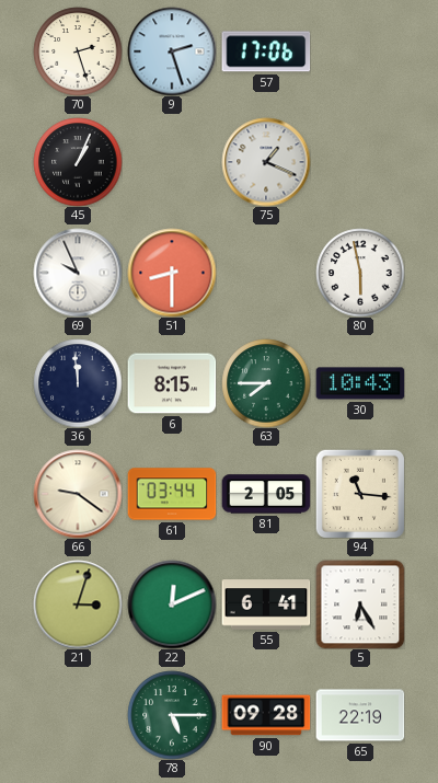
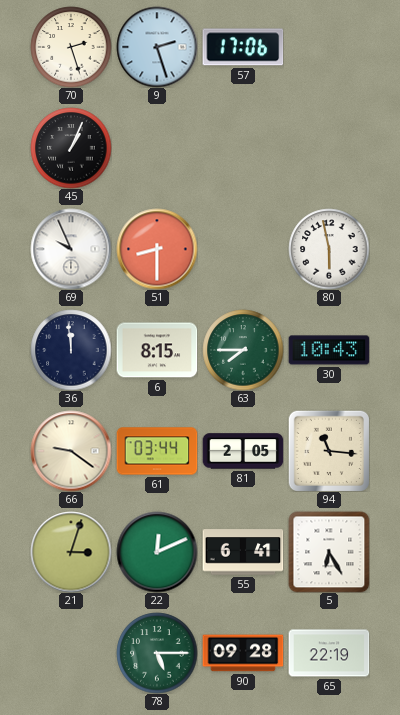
75: 1:19 -> none
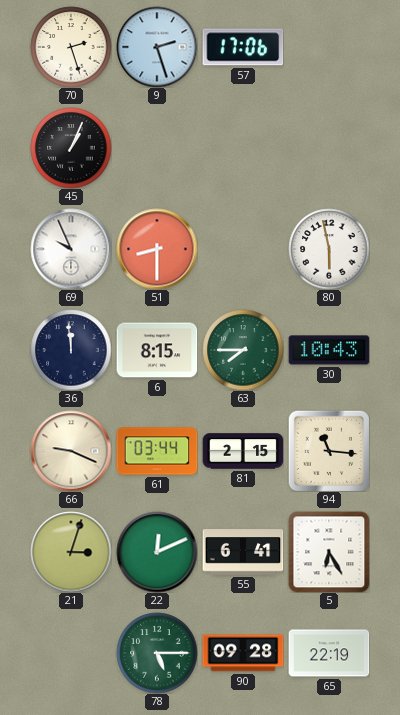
66: 9:21 -> 9:19
81: 2:05 -> 2:15
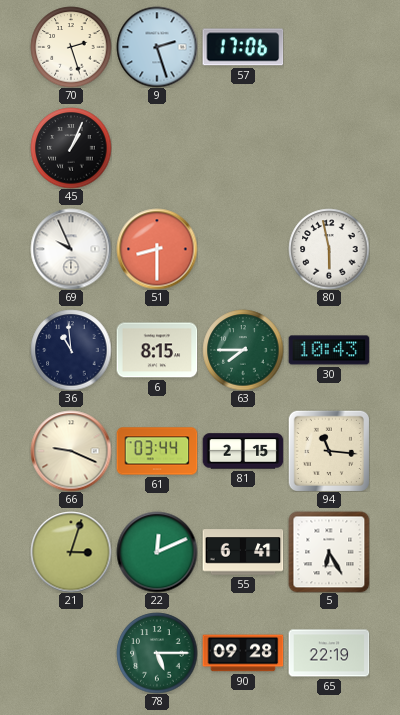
36: 11:59 -> 10:59
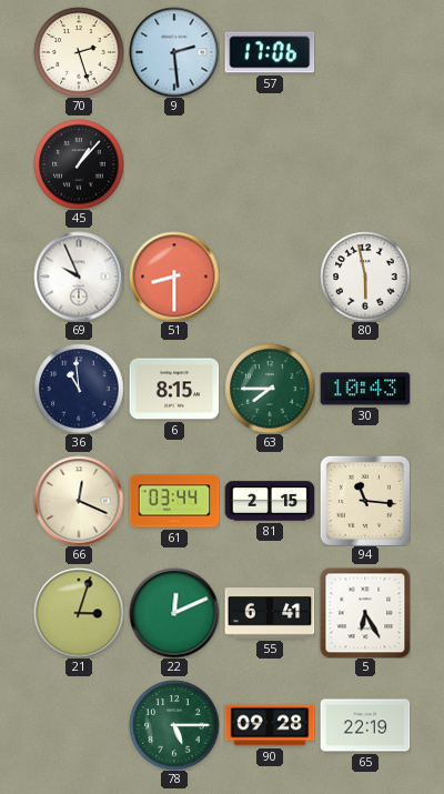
9: 2:27 -> 2:29
45: 1:04 -> 1:07
66: 9:19 -> 12:19
